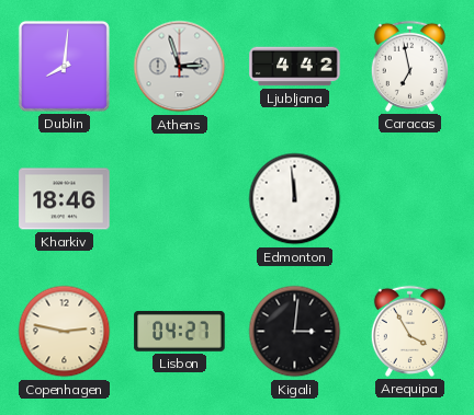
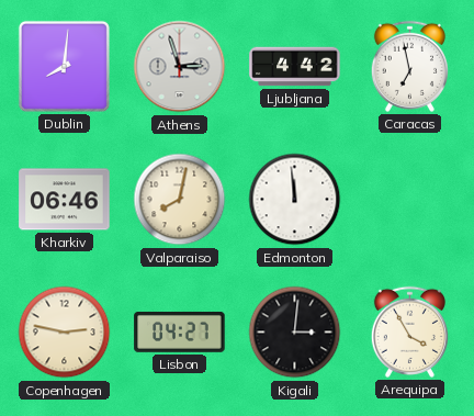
Kharkiv: 18:46 -> 06:46
Valparaiso: none -> 8:02
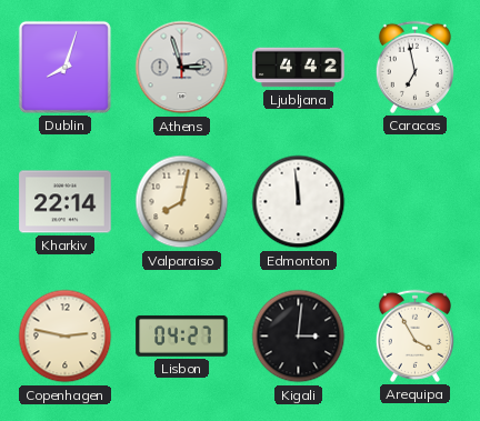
Dublin: 8:01 -> 8:03
Kharkiv: 06:46 -> 22:14
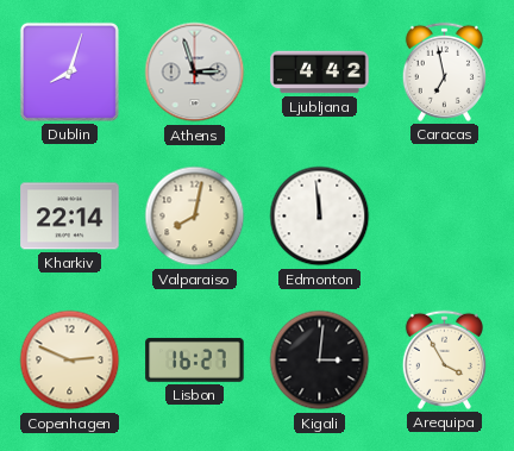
Copenhagen: 2:47 -> 2:49
Lisbon: 04:27 -> 16:27
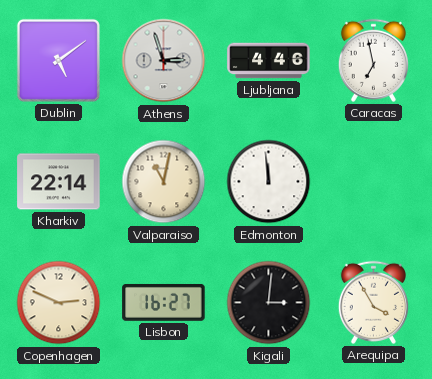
Dublin: 8:03 -> 5:09
Ljubljana: 4:42 -> 4:46
Valparaiso: 8:02 -> 11:02
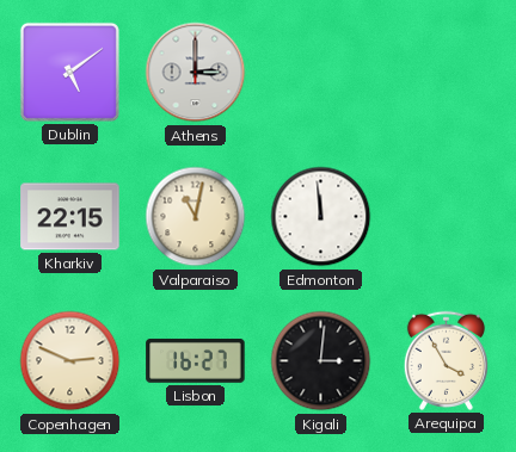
Athens: 2:57 -> 3:00
Ljubljana: 4:46 -> none
Caracas: 6:58 -> none
Kharkiv: 22:14 -> 22:15
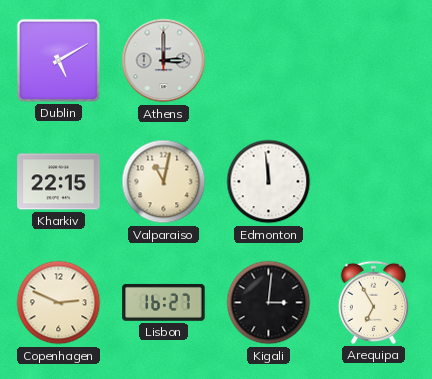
Dublin: 5:09 -> 5:10
Arequipa: 3:55 -> 6:55
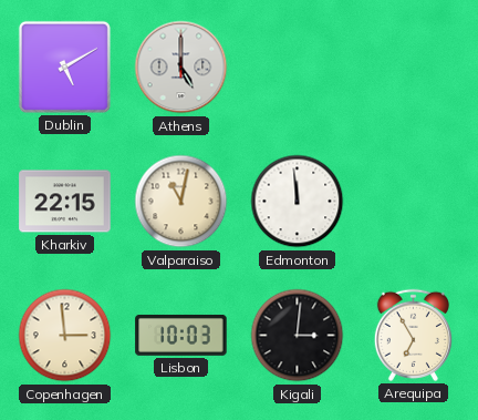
Athens: 3:00 -> 5:00
Copenhagen: 2:49 -> 2:59
Lisbon: 16:27 -> 10:03
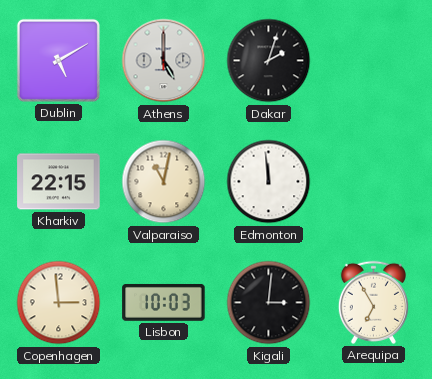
Dakar: none -> 2:03
